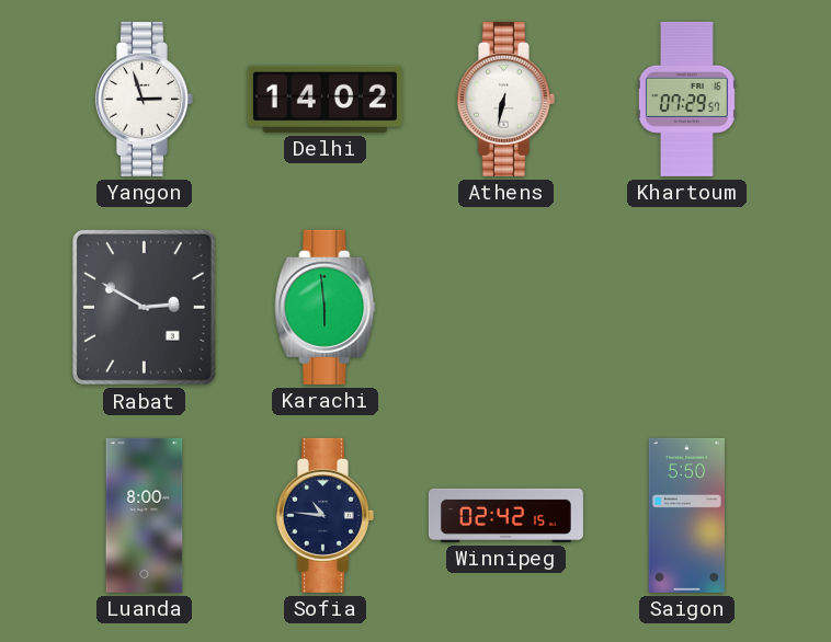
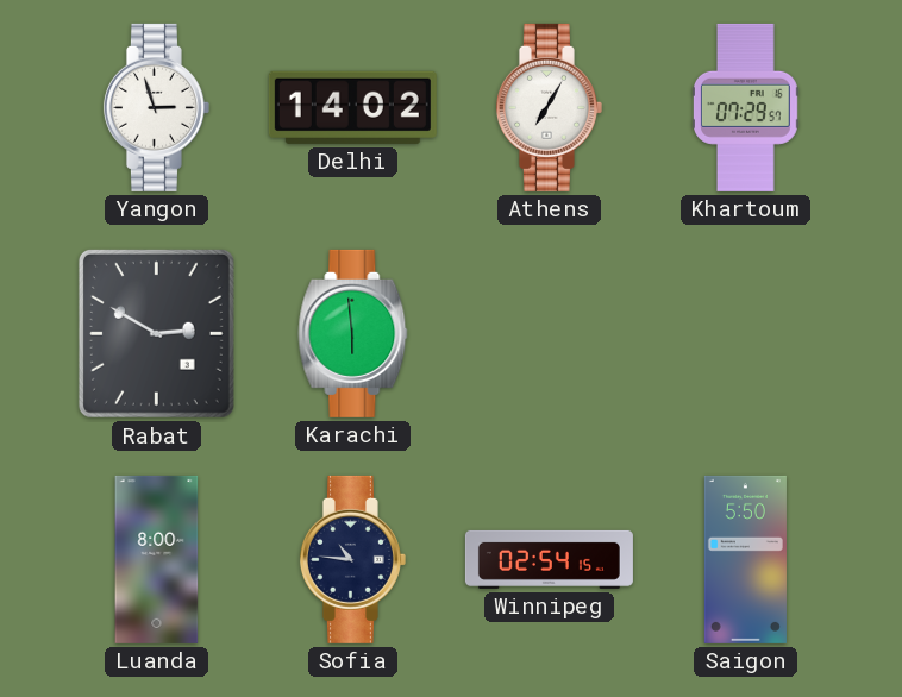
Athens: 6:32 -> 7:05
Winnipeg: 02:42 -> 02:54
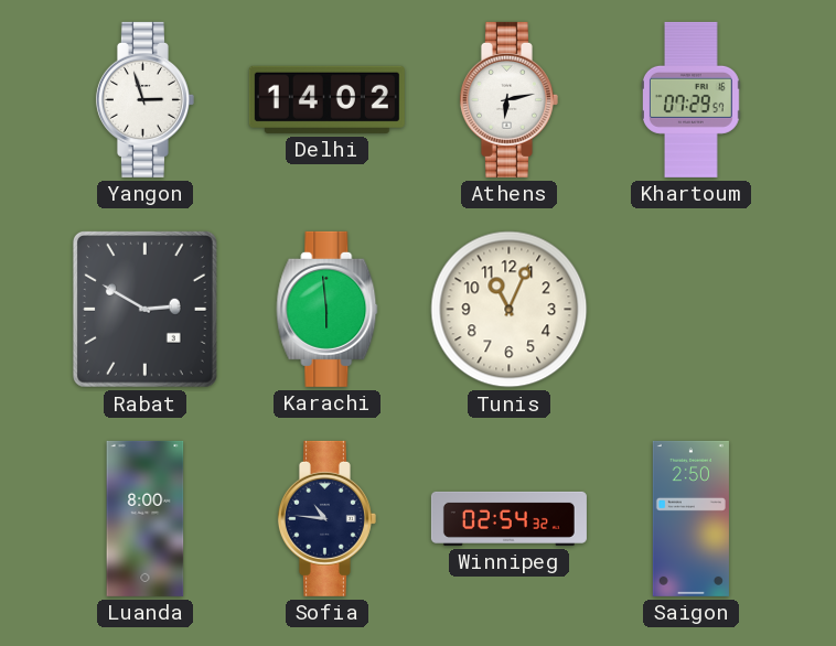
Athens: 7:05 -> 6:13
Tunis: none -> 11:04
Winnipeg: 02:54:15 -> 02:54:32
Saigon: 5:50 -> 2:50
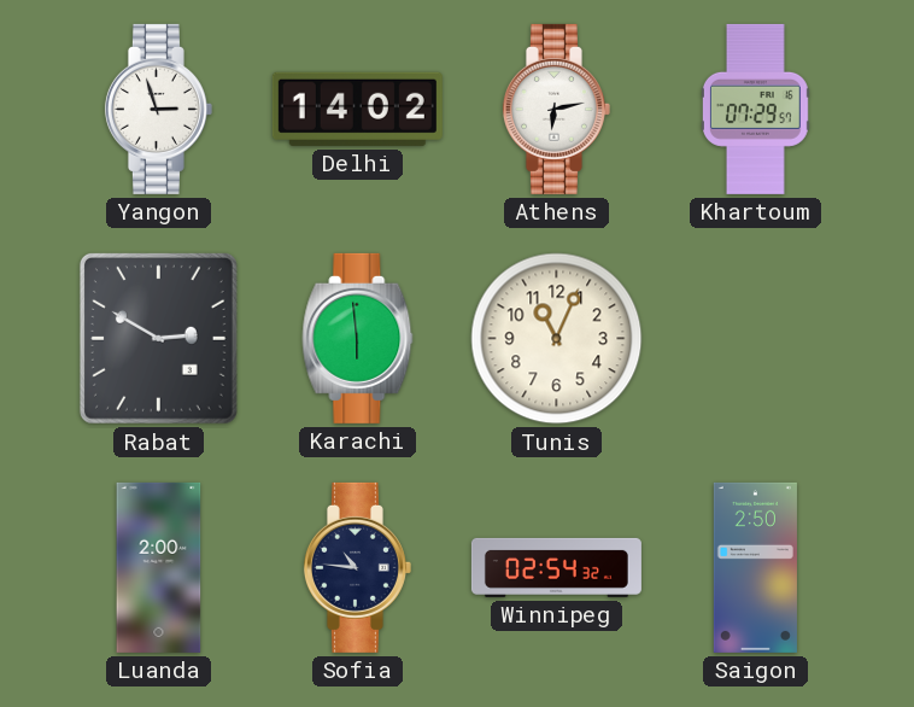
Luanda: 8:00 -> 2:00
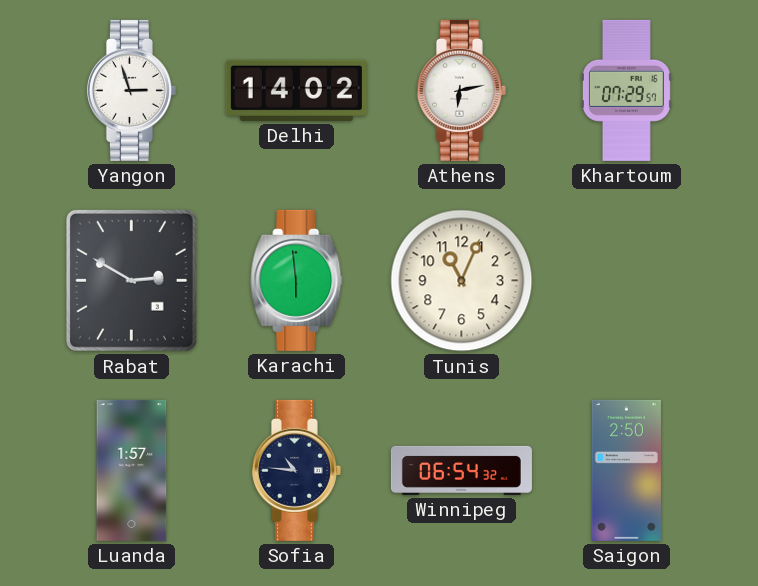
Luanda: 2:00 -> 1:57
Winnipeg: 02:54 -> 06:54
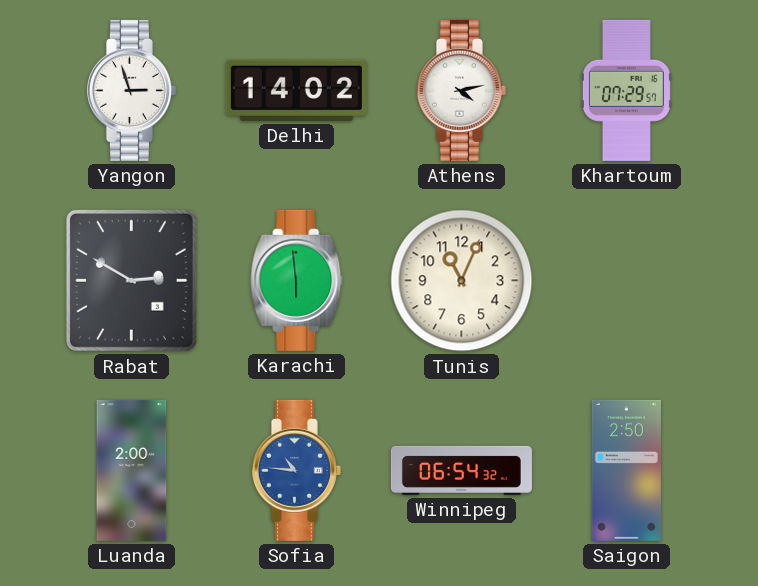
Athens: 6:13 -> 4:13
Luanda: 1:57 -> 2:00
Sofia dial: navy -> blue
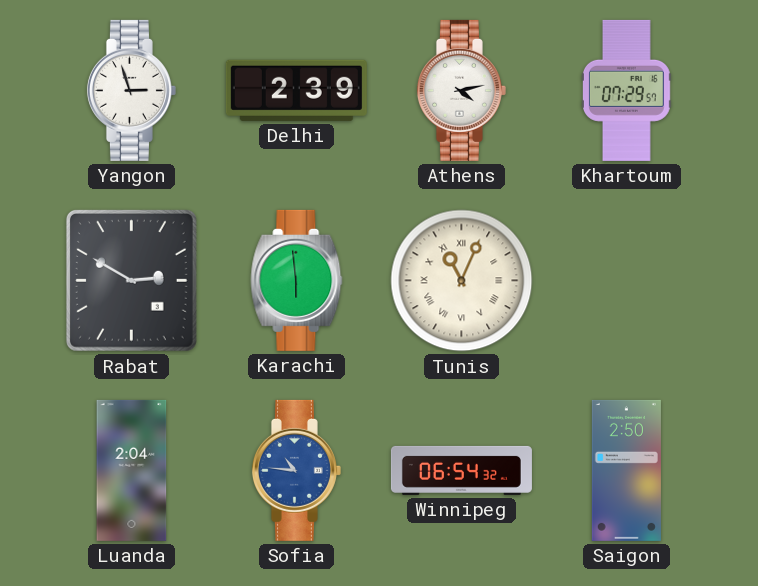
Delhi: 14:02 -> 2:39
Tunis numerals: Arabic -> Roman
Luanda: 2:00 -> 2:04
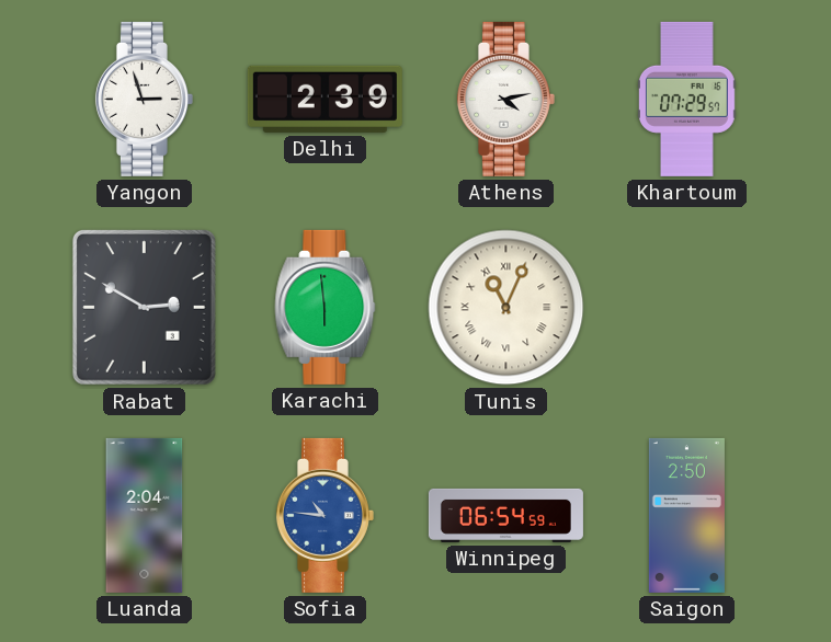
Winnipeg: 06:54:32 -> 06:54:59
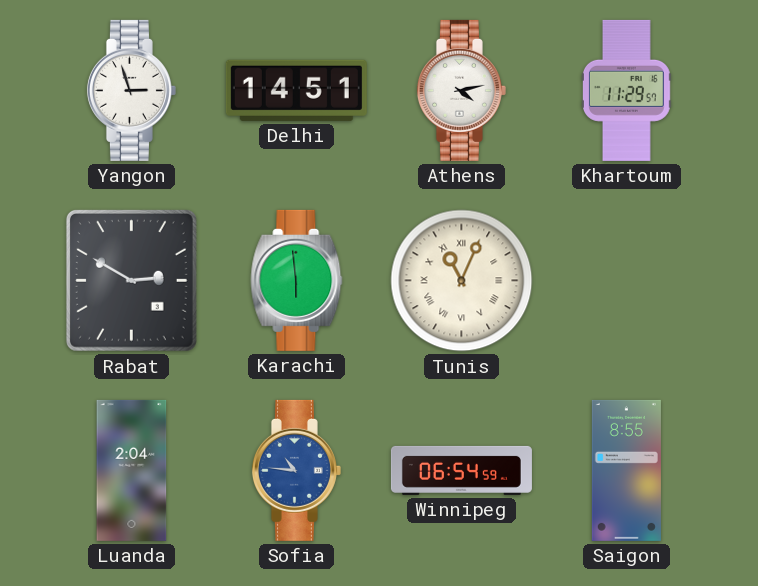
Delhi: 2:39 -> 14:51
Khartoum: 07:29 -> 11:29
Saigon: 2:50 -> 8:55
